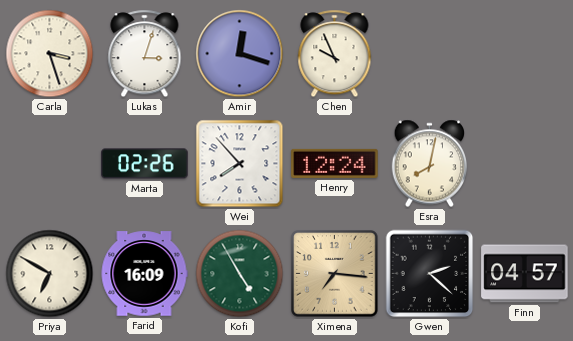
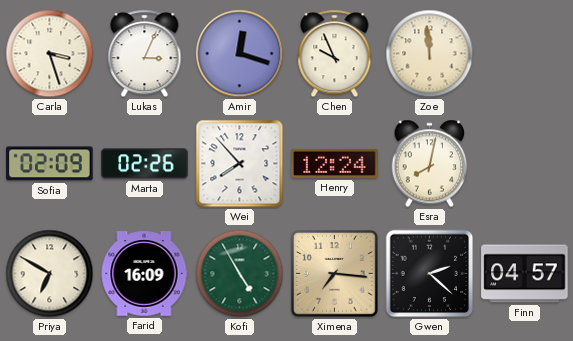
Lukas: 3:03 -> 3:04
Zoe: none -> 11:59
Sofia: none -> 02:09
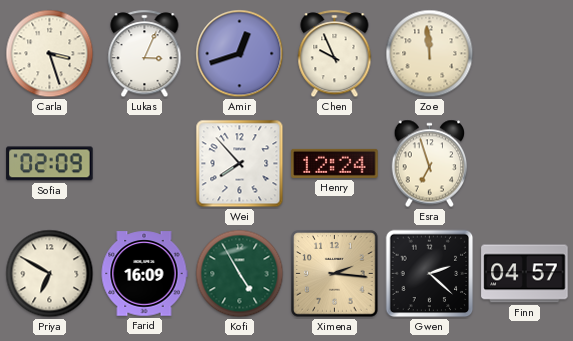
Amir: 12:18 -> 12:42
Marta: 02:26 -> none
Esra: 8:02 -> 6:57
Ximena: 7:16 -> 2:16
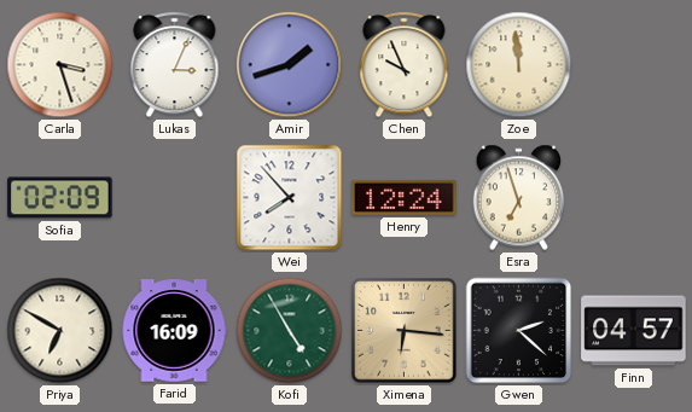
Amir: 12:42 -> 1:42
Ximena: 2:16 -> 6:16
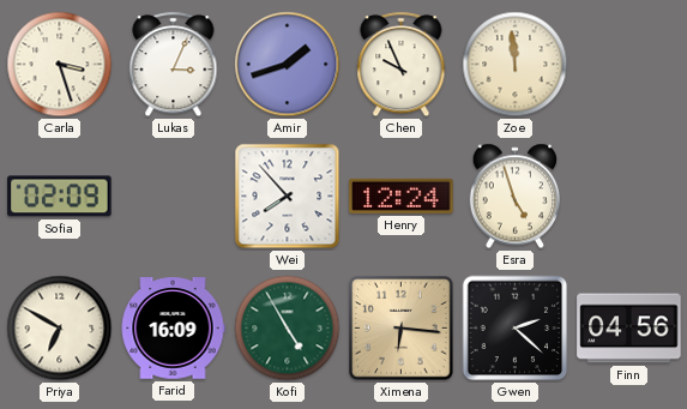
Esra: 6:57 -> 4:57
Finn: 04:57 -> 04:56
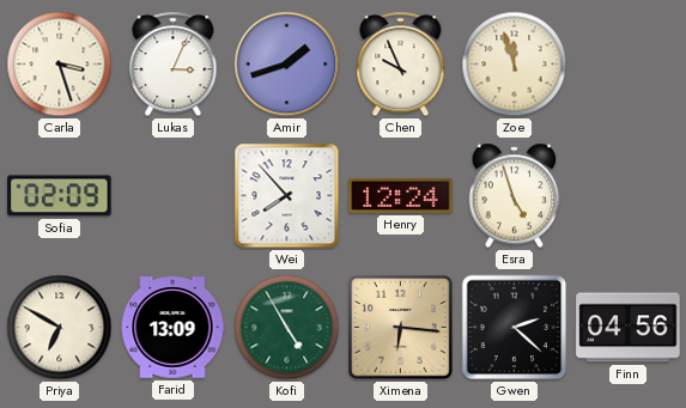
Zoe: 11:59 -> 11:57
Farid: 16:09 -> 13:09
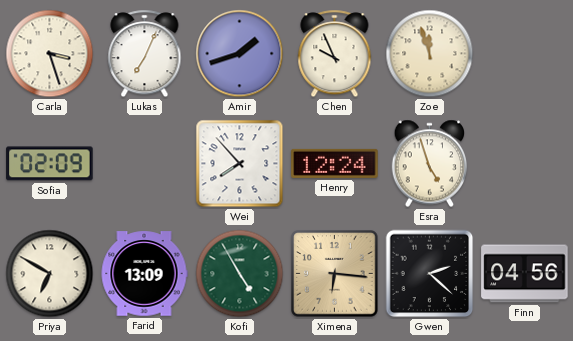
Lukas: 3:04 -> 7:04
